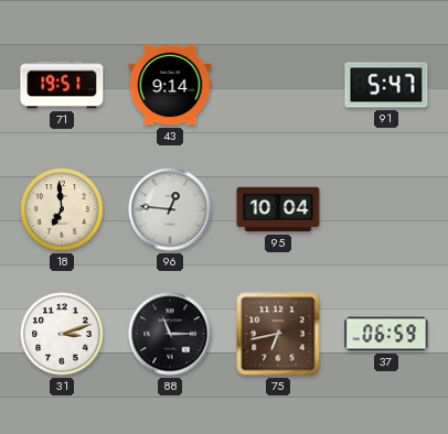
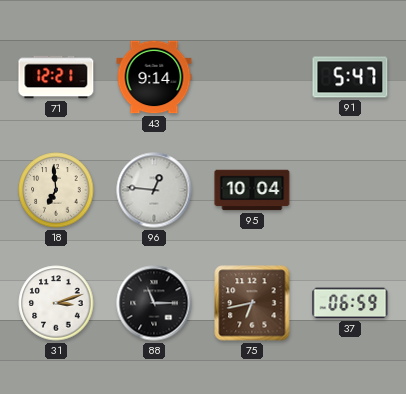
71: 19:51 -> 12:21
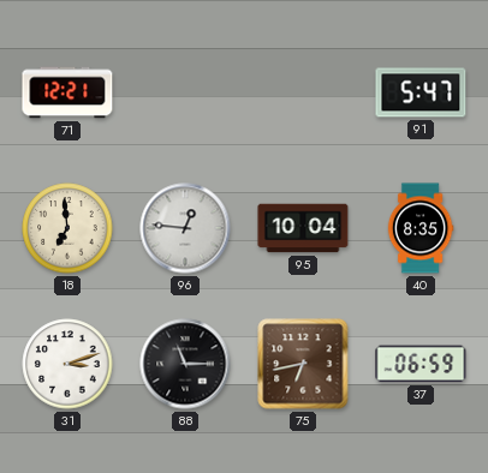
43: 9:14 -> none
40: none -> 8:35
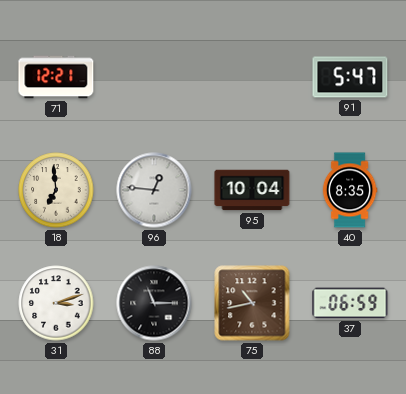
75: 6:43 -> 10:43
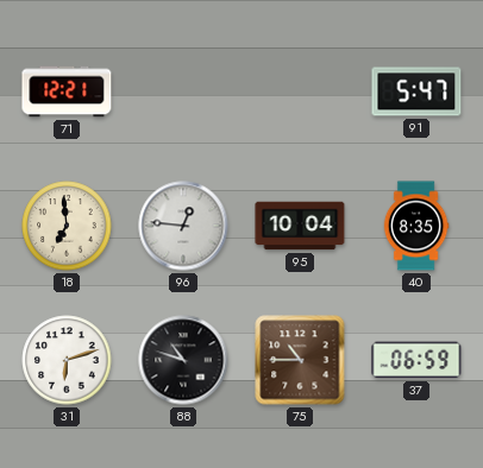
31: 3:12 -> 6:12
88: 11:15 -> 10:48
75: 10:43 -> 10:45
